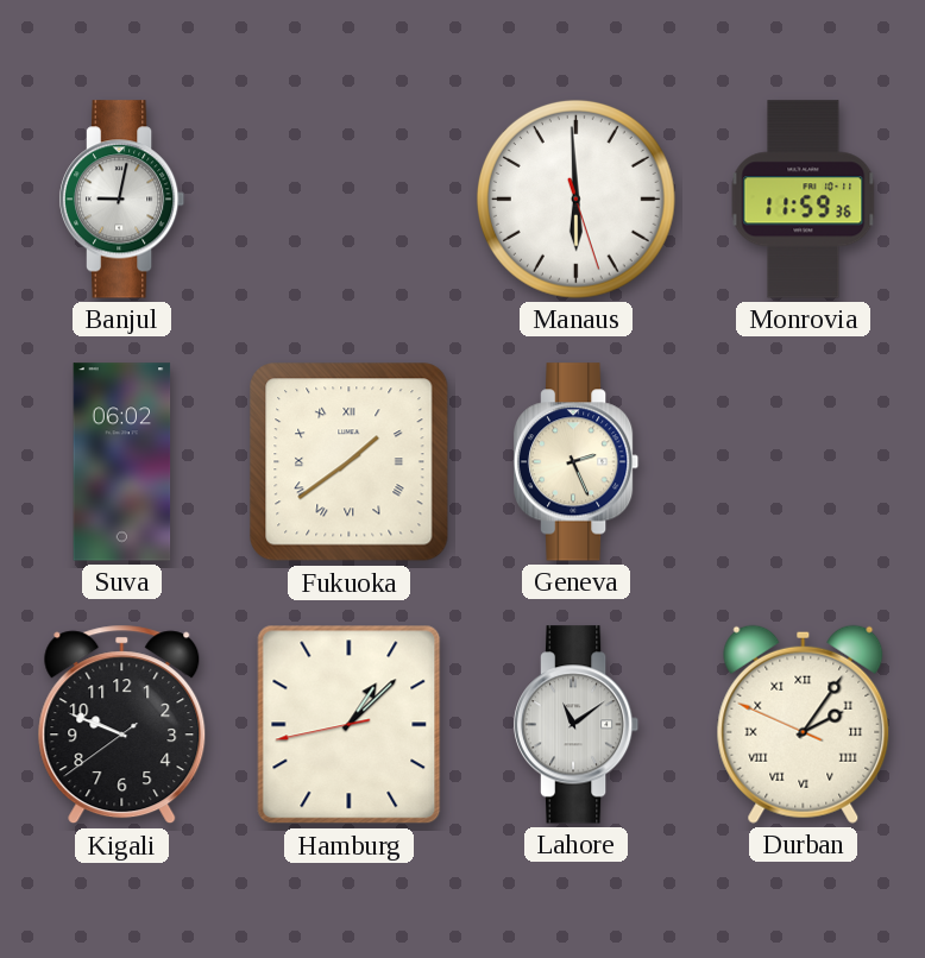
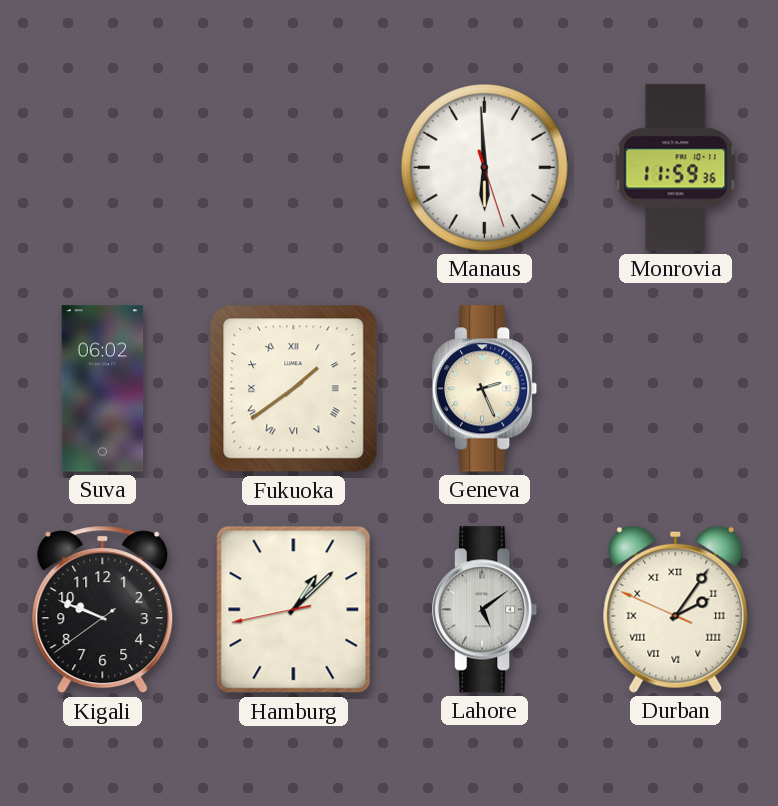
Banjul: 9:02 -> none
Lahore: 11:09 -> 5:09
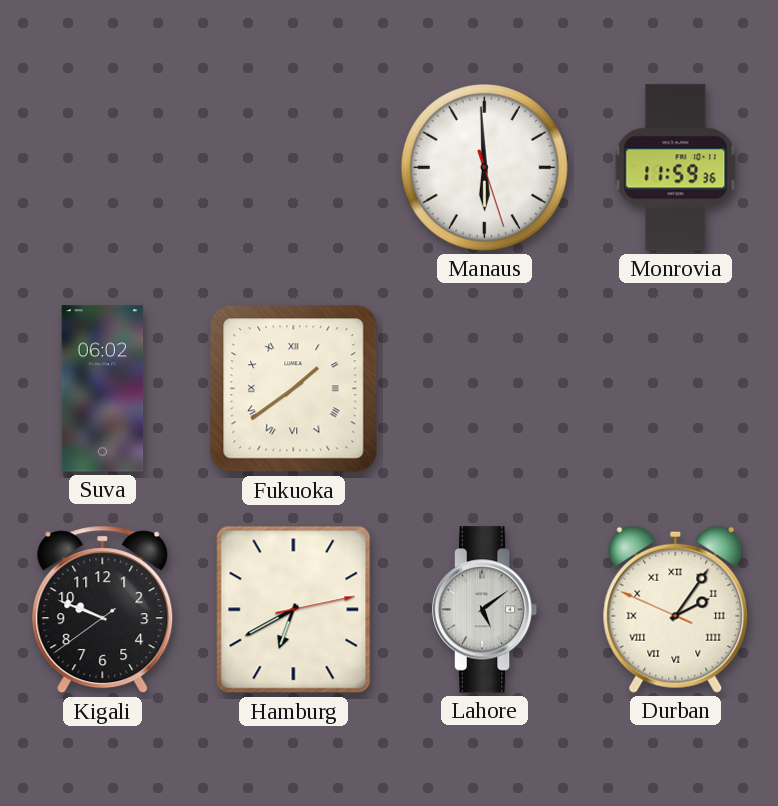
Geneva: 2:26 -> none
Hamburg: 1:07 -> 6:40
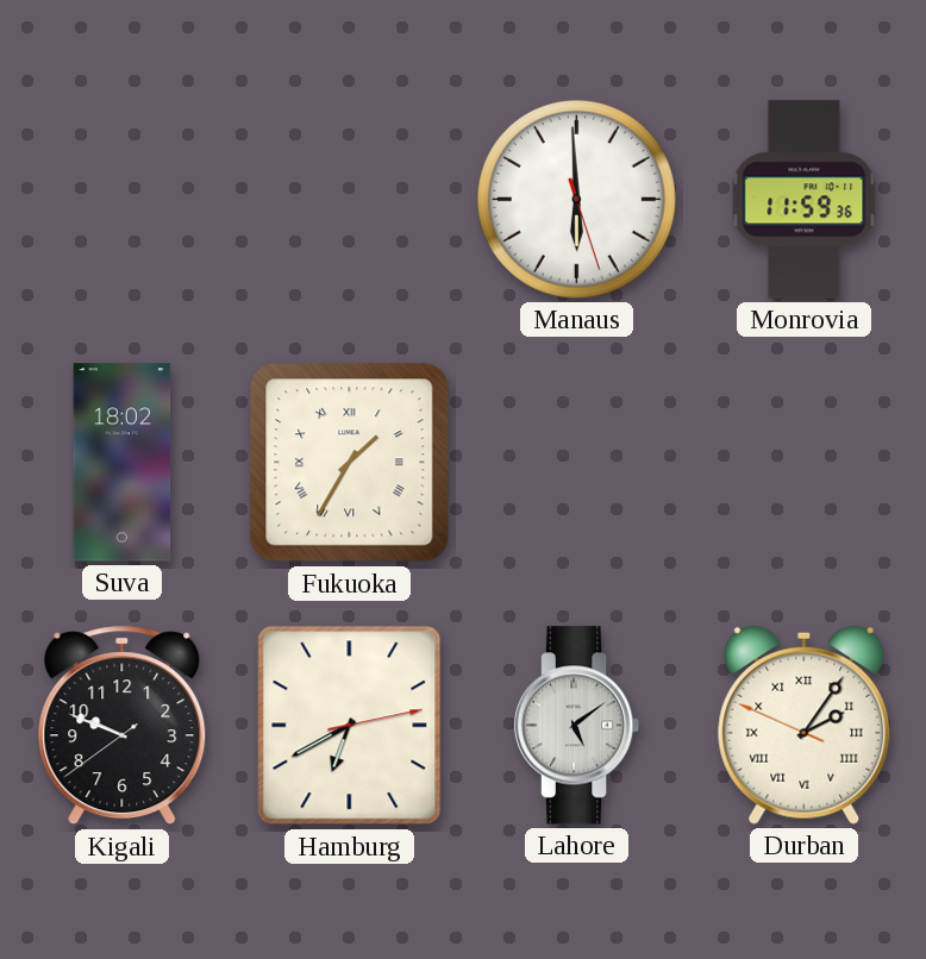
Suva: 06:02 -> 18:02
Fukuoka: 1:39 -> 1:35
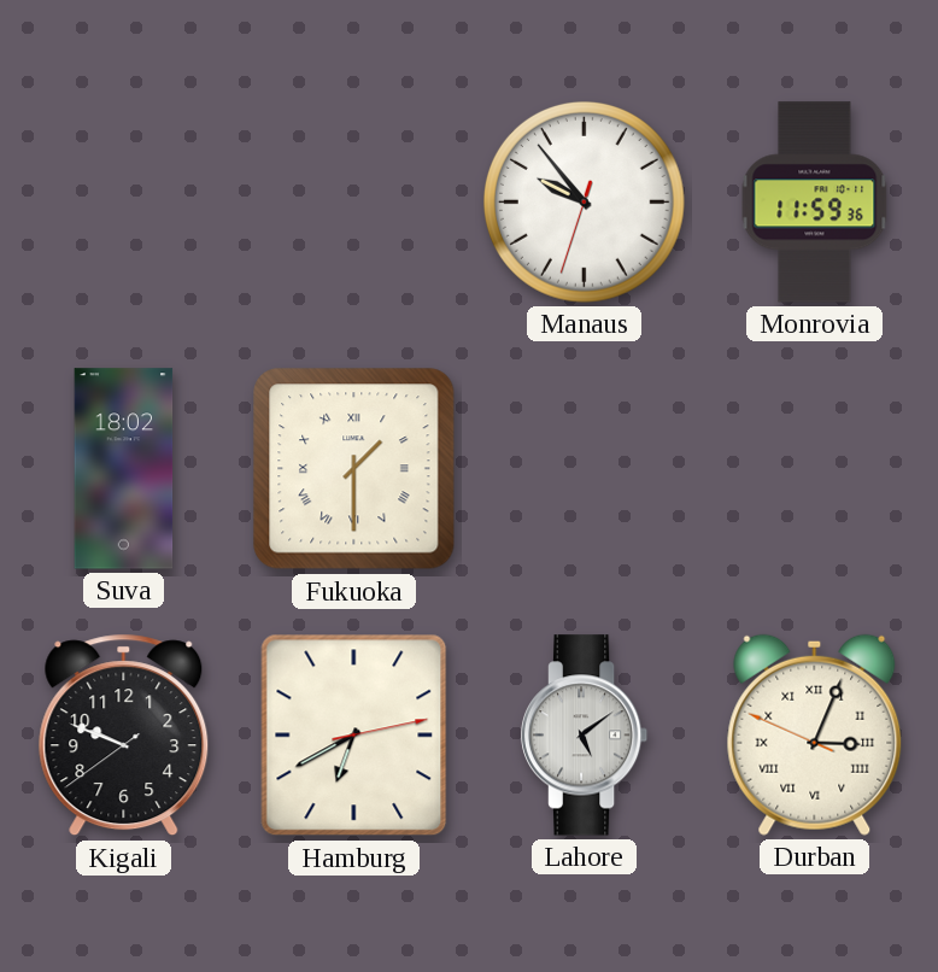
Manaus: 5:59 -> 9:53
Fukuoka: 1:35 -> 1:30
Durban: 2:05 -> 3:03
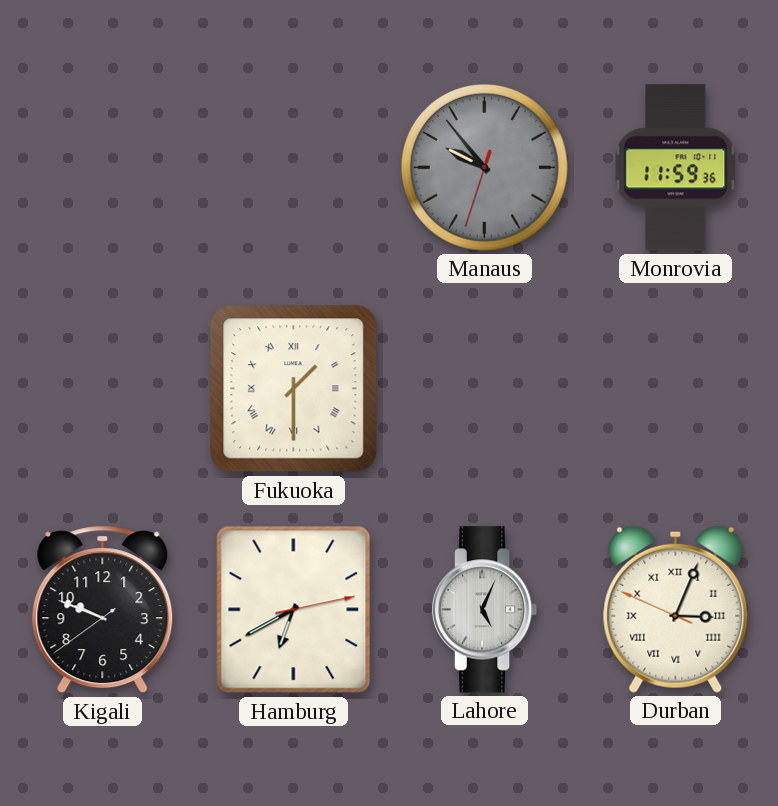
Manaus dial: white -> grey
Suva: 18:02 -> none
Lahore: 5:09 -> 5:04
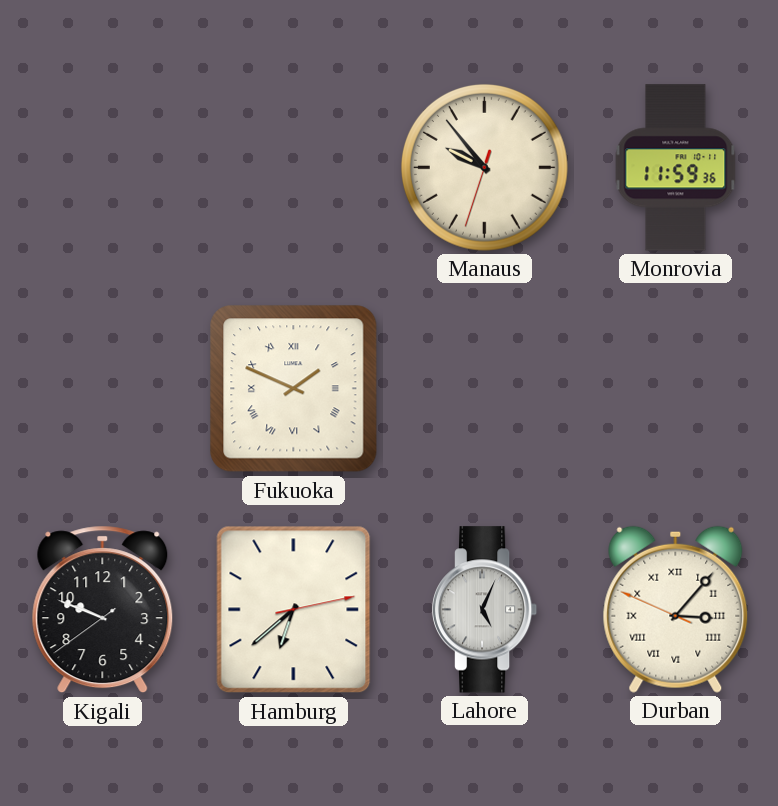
Manaus dial: grey -> cream
Fukuoka: 1:30 -> 1:49
Hamburg: 6:40 -> 6:38
Durban: 3:03 -> 3:06
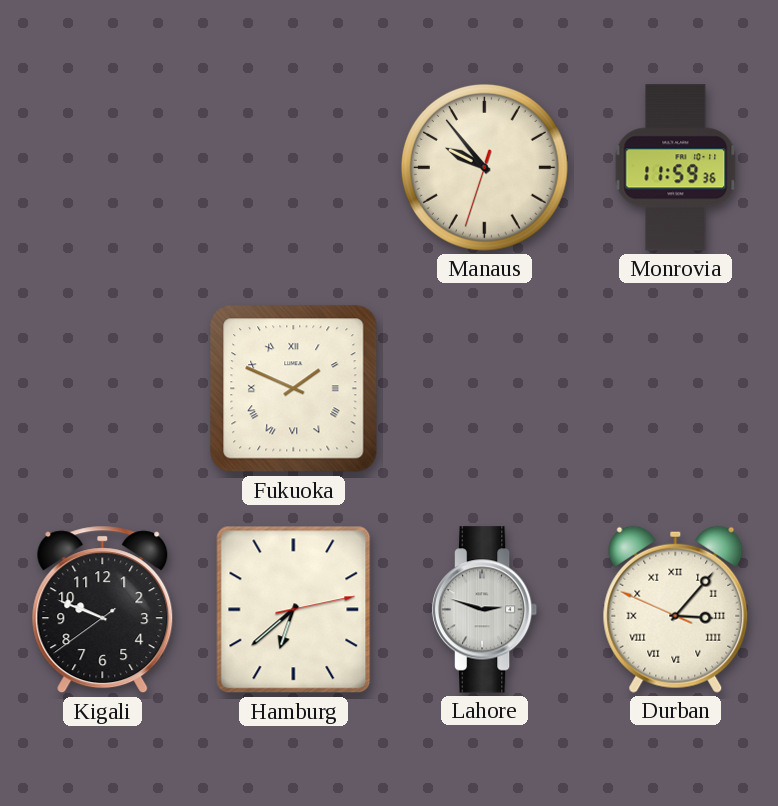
Lahore: 5:04 -> 2:48
